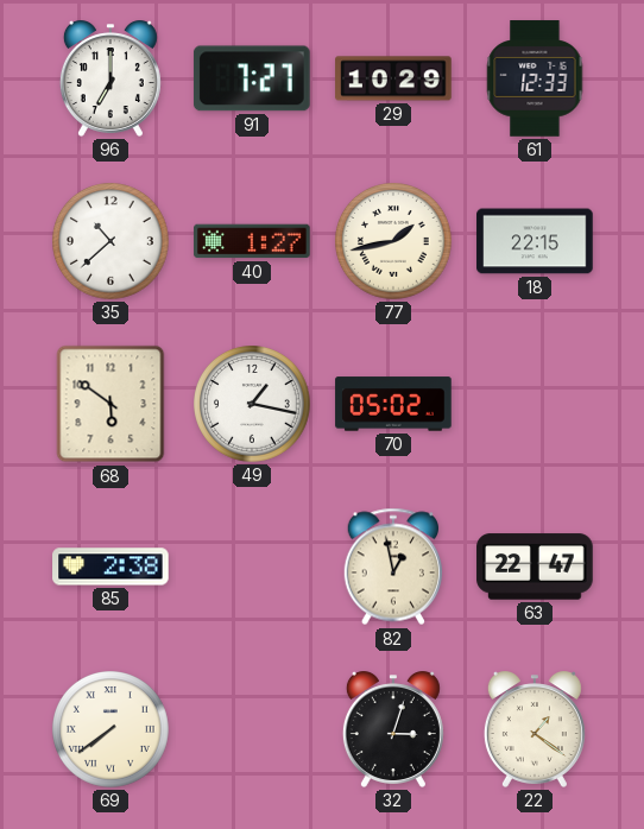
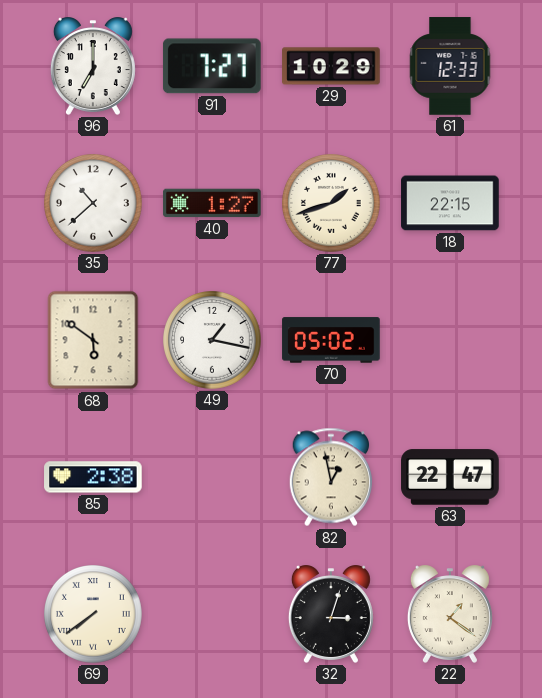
77: 1:43 -> 1:42
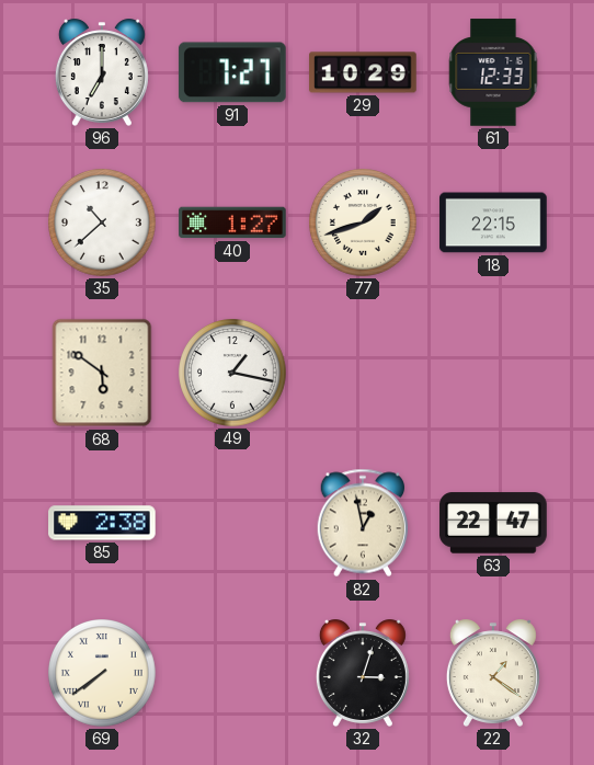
70: 05:02 -> none
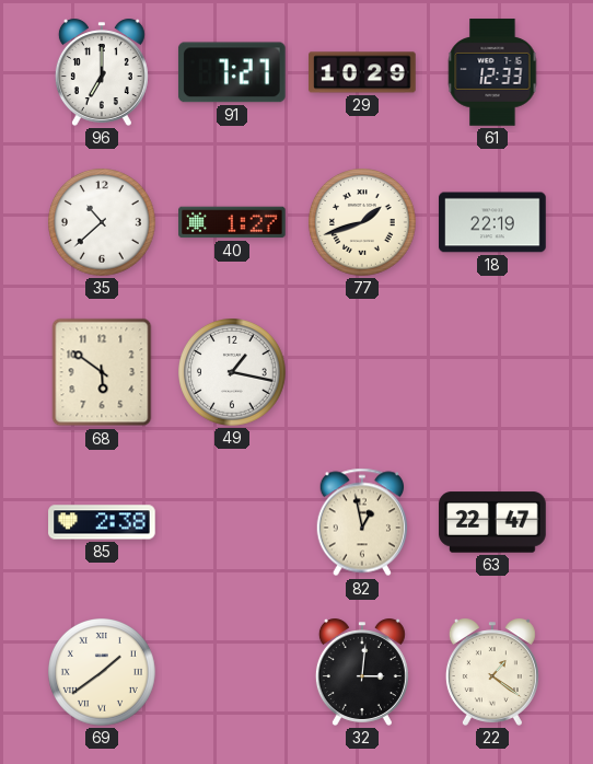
18: 22:15 -> 22:19
69: 7:39 -> 1:39
32: 3:03 -> 3:01
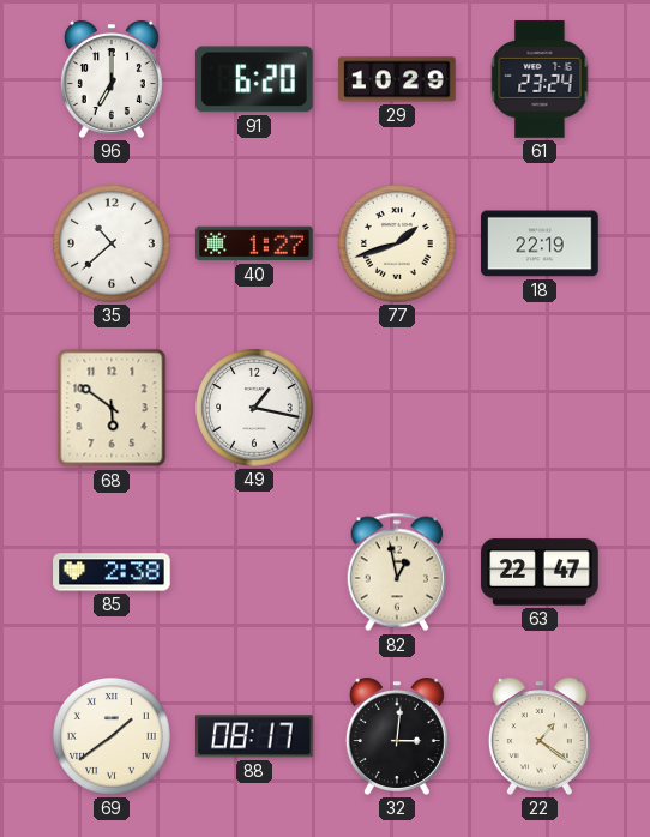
91: 7:27 -> 6:20
61: 12:33 -> 23:24
88: none -> 08:17
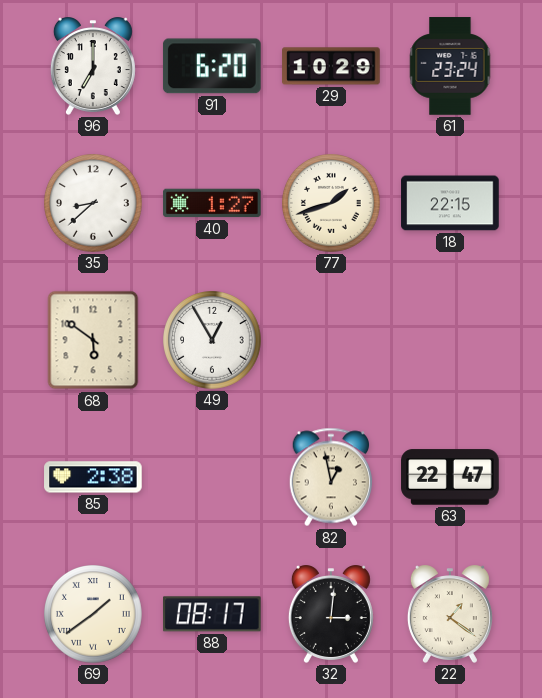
35: 10:38 -> 8:38
18: 22:19 -> 22:15
49: 1:17 -> 12:55
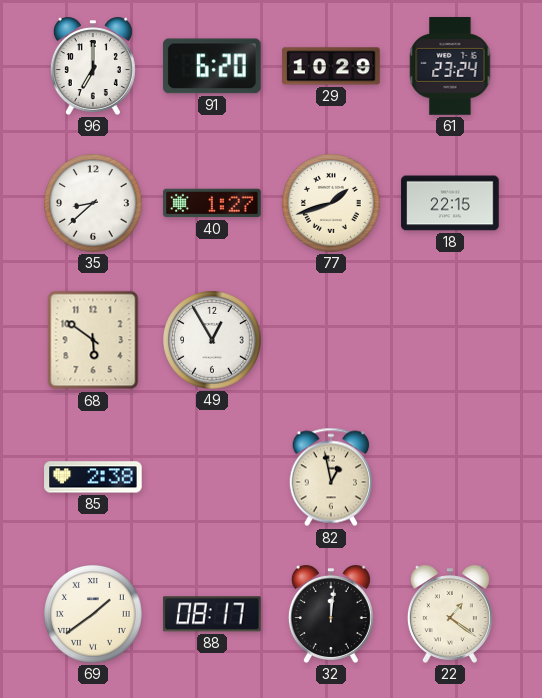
63: 22:47 -> none
32: 3:01 -> 12:01
